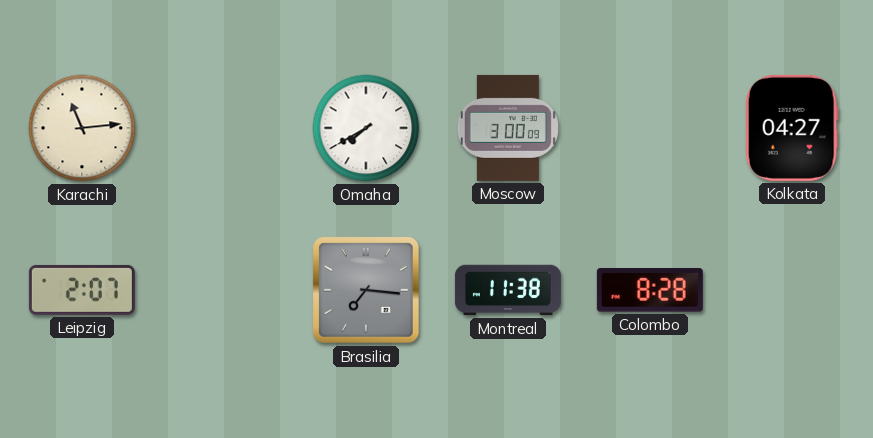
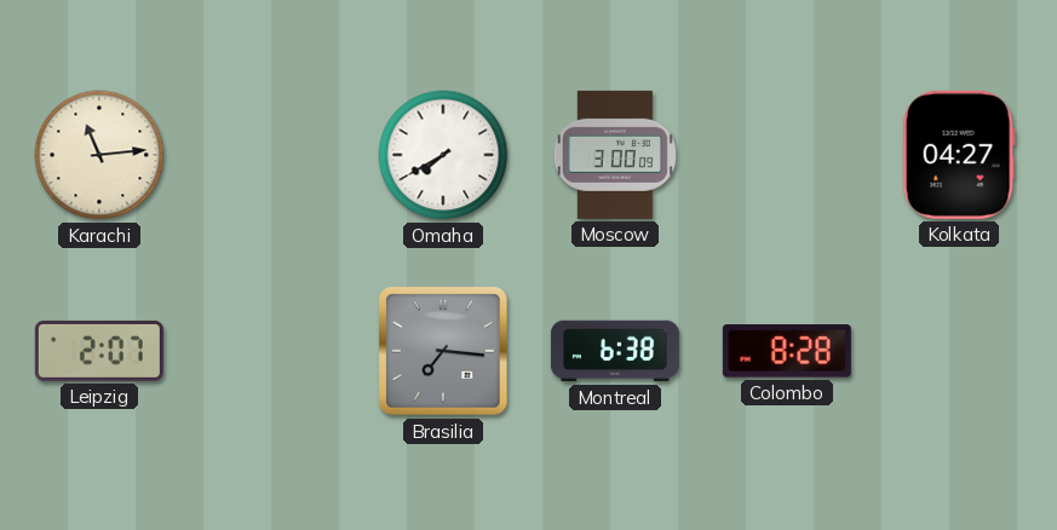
Montreal: 11:38 -> 6:38
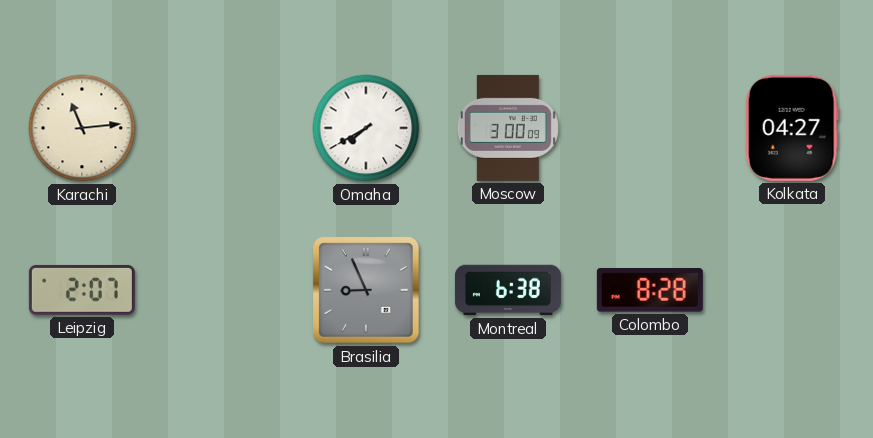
Brasilia: 7:16 -> 8:56
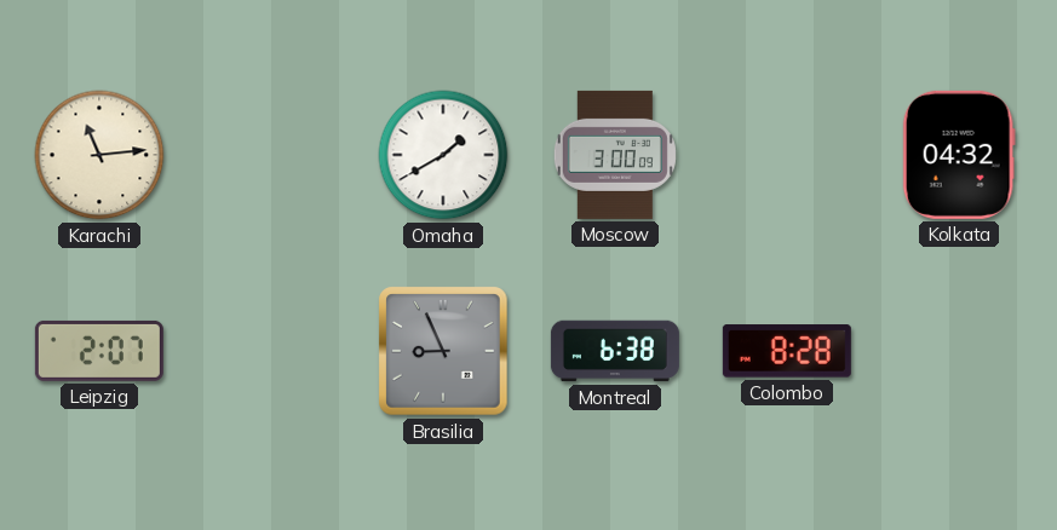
Omaha: 7:40 -> 1:40
Kolkata: 04:27 -> 04:32
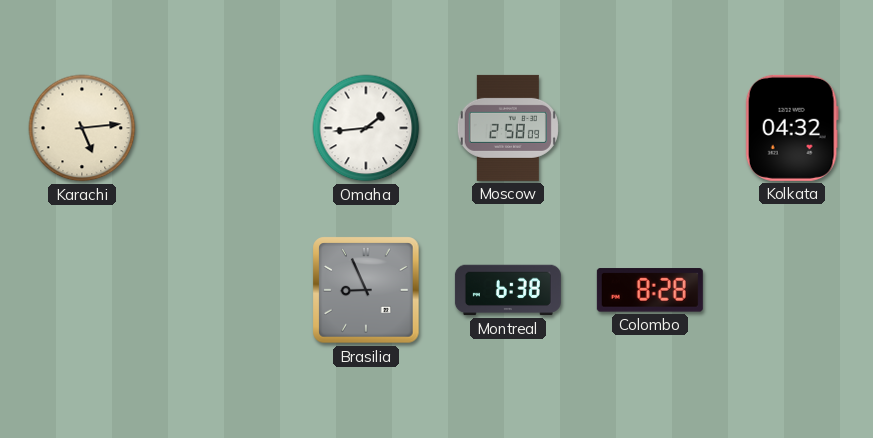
Karachi: 11:14 -> 5:14
Omaha: 1:40 -> 1:44
Moscow: 3:00 -> 2:58
Leipzig: 2:07 -> none
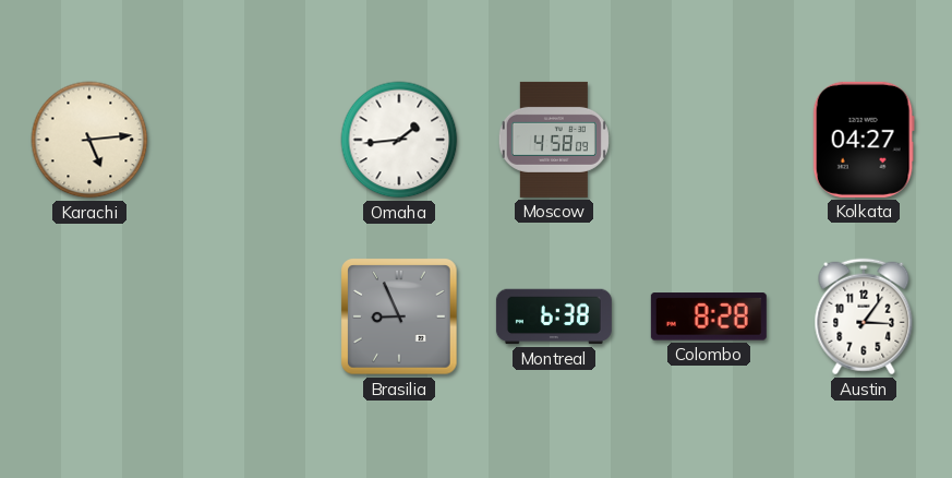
Moscow: 2:58 -> 4:58
Kolkata: 04:32 -> 04:27
Austin: none -> 3:06
